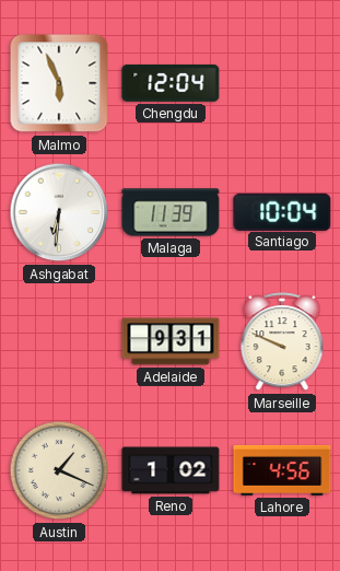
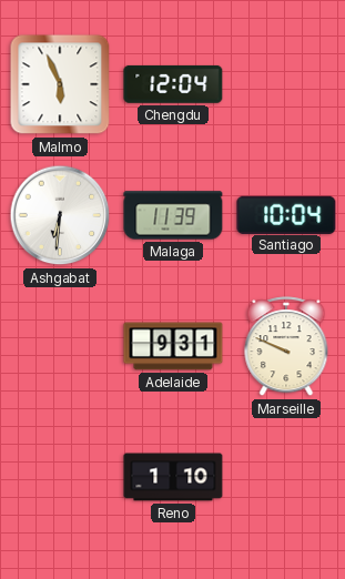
Austin: 1:19 -> none
Reno: 1:02 -> 1:10
Lahore: 4:56 -> none
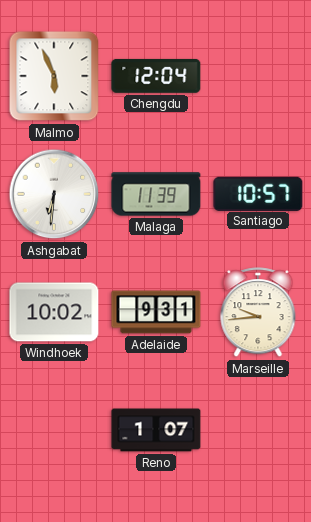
Santiago: 10:04 -> 10:57
Windhoek: none -> 10:02
Marseille: 9:49 -> 9:44
Reno: 1:10 -> 1:07
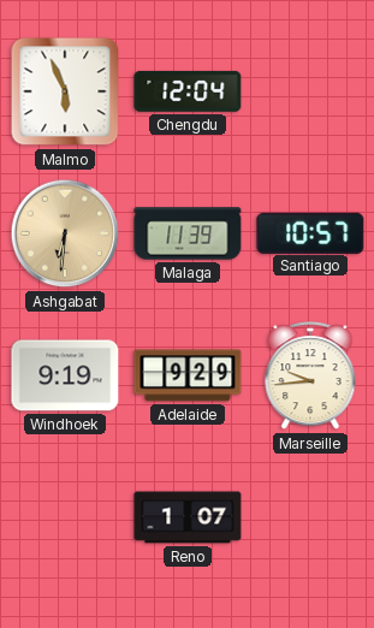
Ashgabat dial: white -> champagne
Windhoek: 10:02 -> 9:19
Adelaide: 9:31 -> 9:29
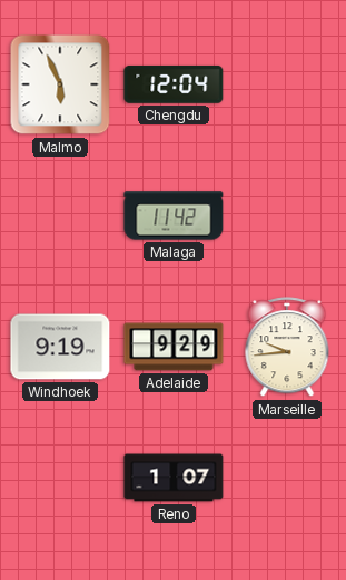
Ashgabat: 6:31 -> none
Malaga: 11:39 -> 11:42
Santiago: 10:57 -> none
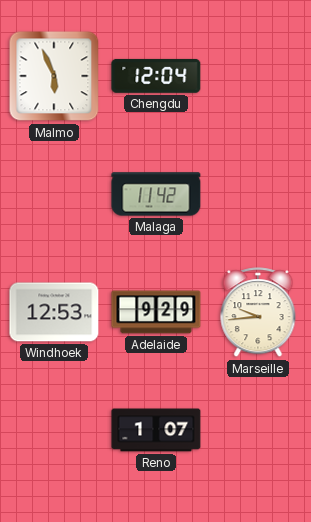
Windhoek: 9:19 -> 12:53
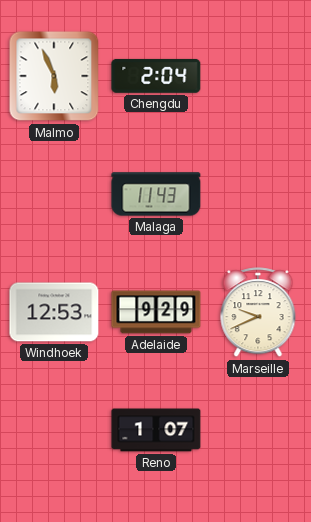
Chengdu: 12:04 -> 2:04
Malaga: 11:42 -> 11:43
Marseille: 9:44 -> 9:41
